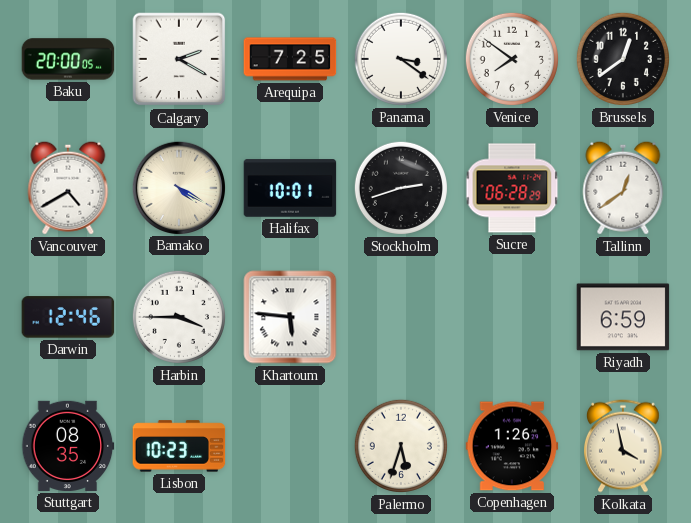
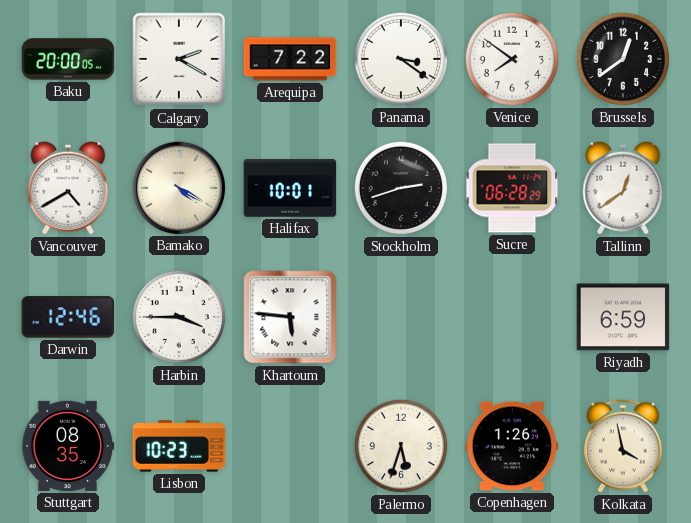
Arequipa: 7:25 -> 7:22
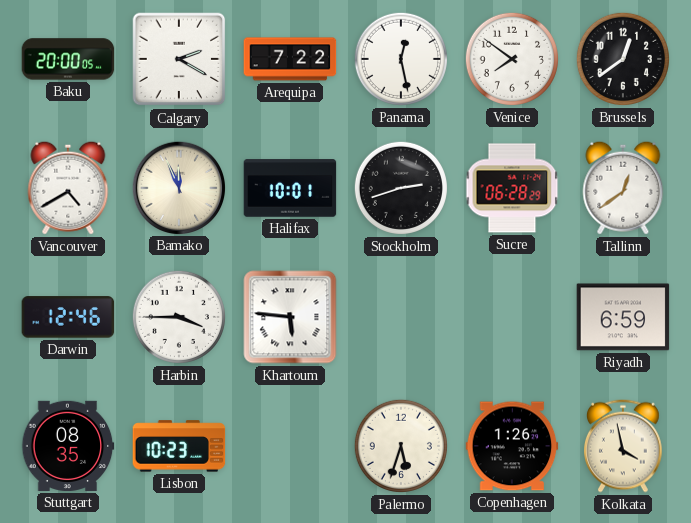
Panama: 3:21 -> 12:28
Bamako: 4:20 -> 11:56
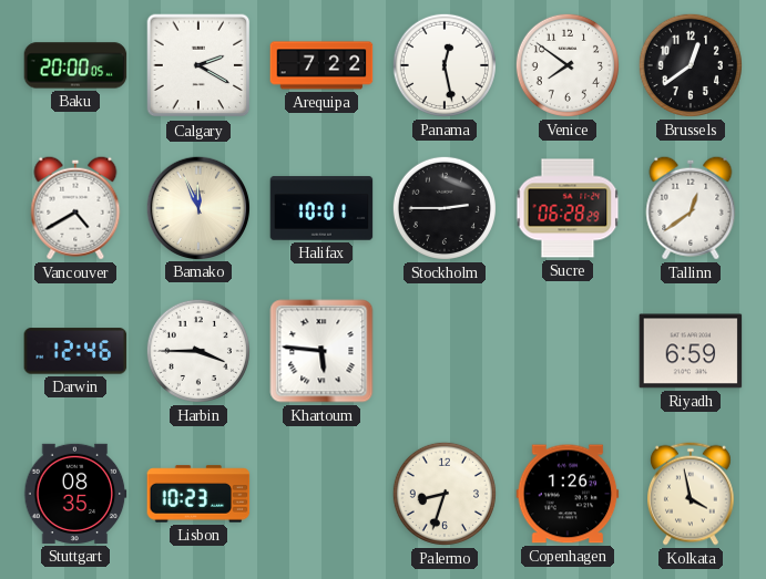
Stockholm: 2:42 -> 2:45
Palermo: 5:33 -> 8:33
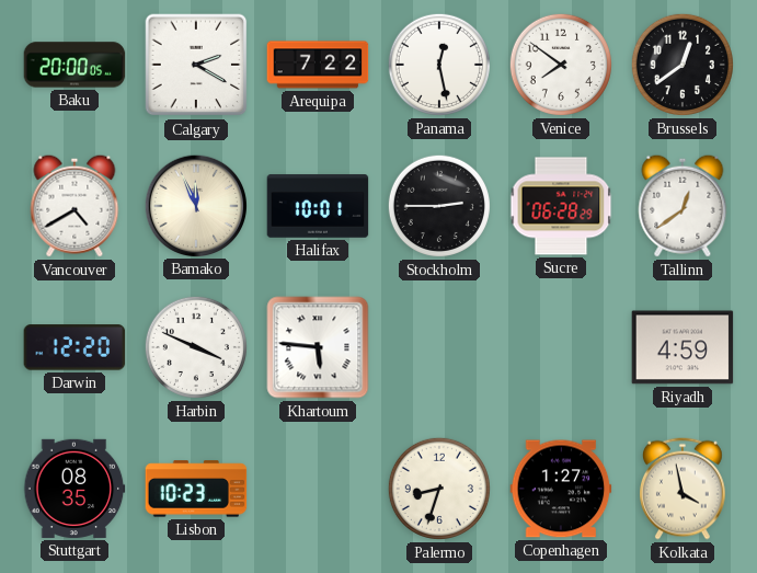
Darwin: 12:46 -> 12:20
Harbin: 3:45 -> 3:49
Riyadh: 6:59 -> 4:59
Copenhagen: 1:26 -> 1:27
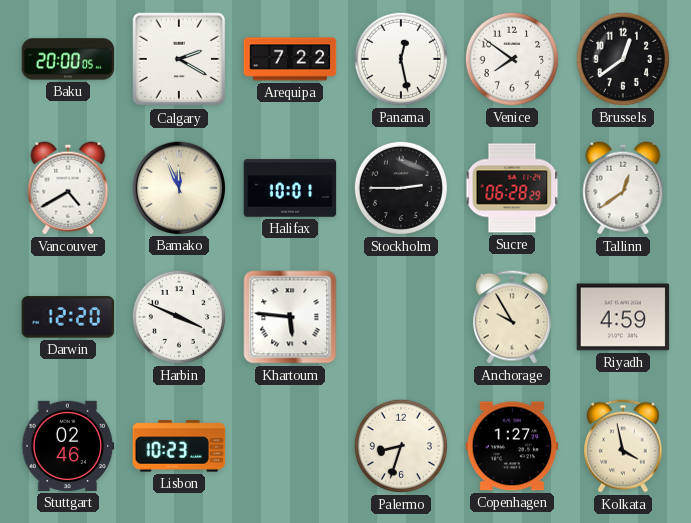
Anchorage: none -> 9:55
Stuttgart: 08:35 -> 02:46
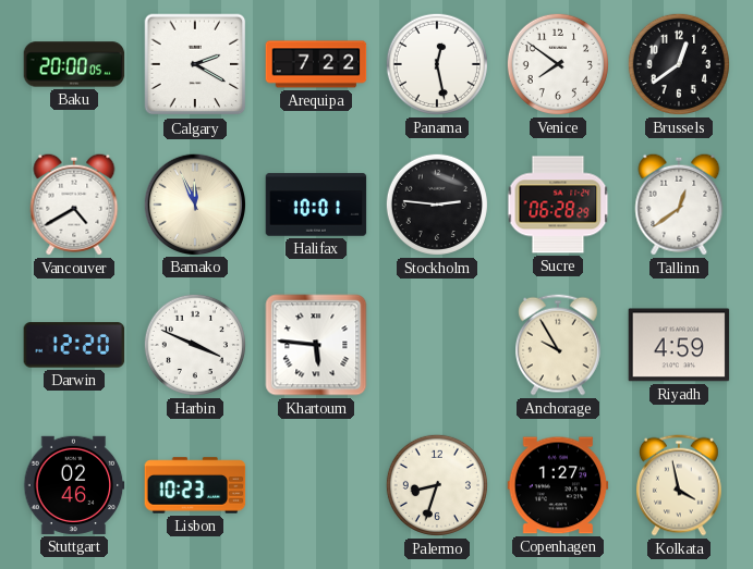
Stockholm: 2:45 -> 2:46
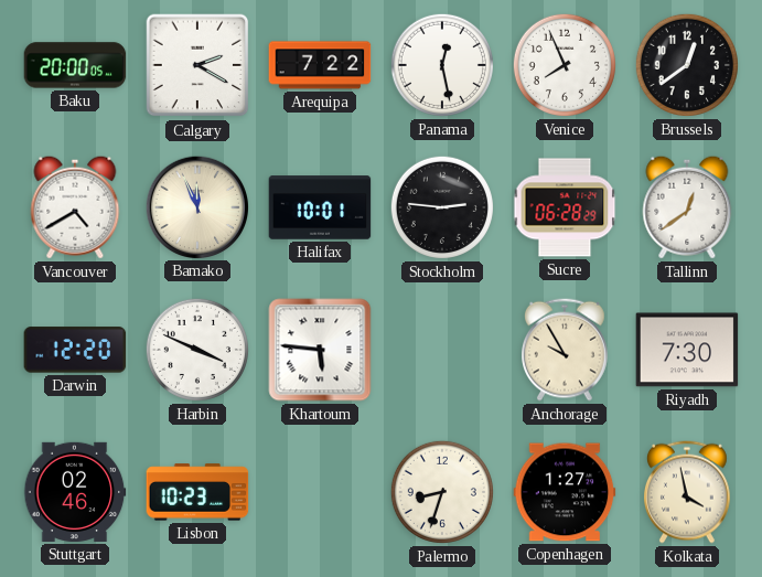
Venice: 7:51 -> 7:56
Riyadh: 4:59 -> 7:30
